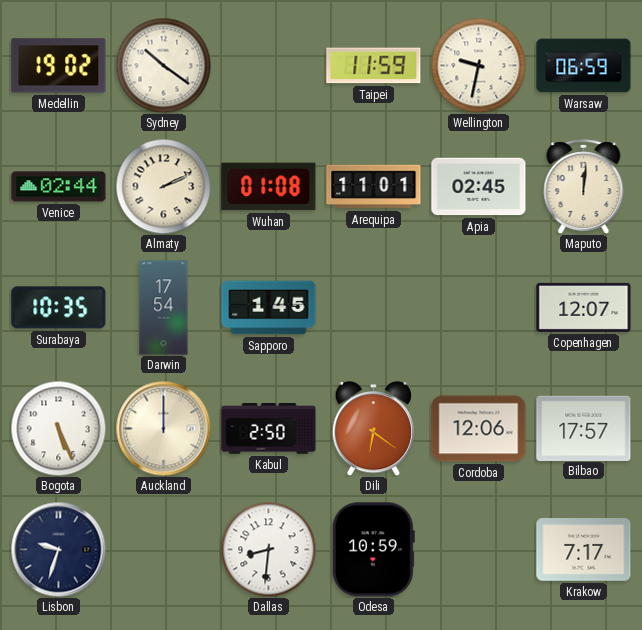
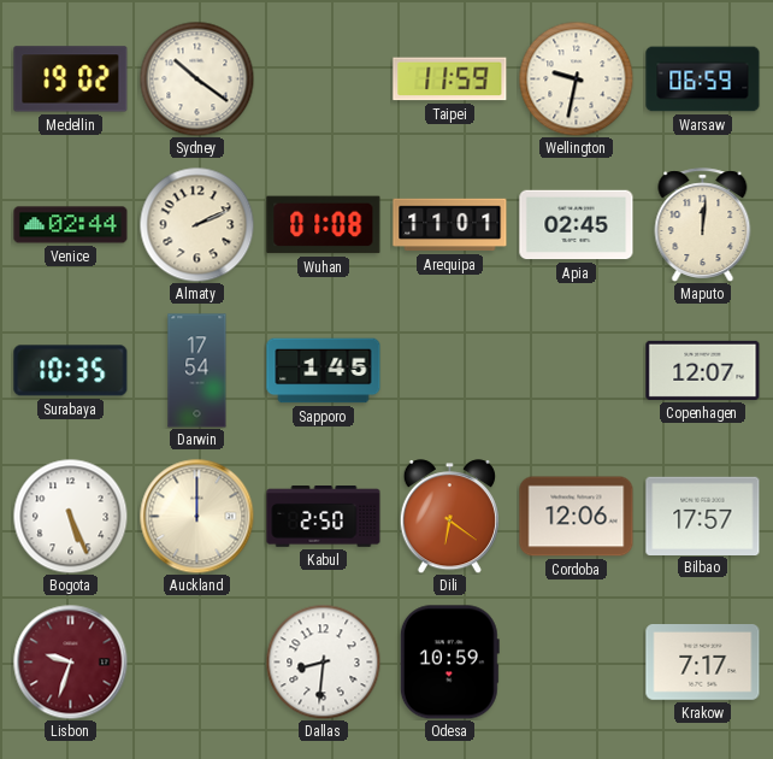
Lisbon dial: navy -> burgundy
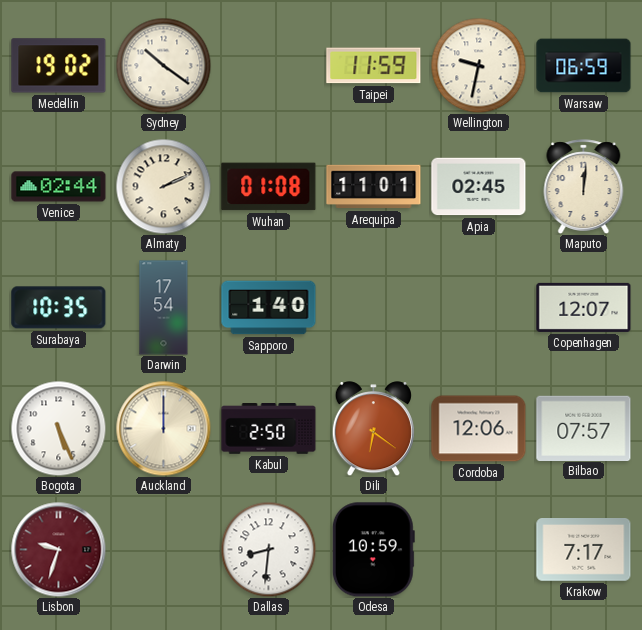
Sapporo: 1:45 -> 1:40
Bilbao: 17:57 -> 07:57
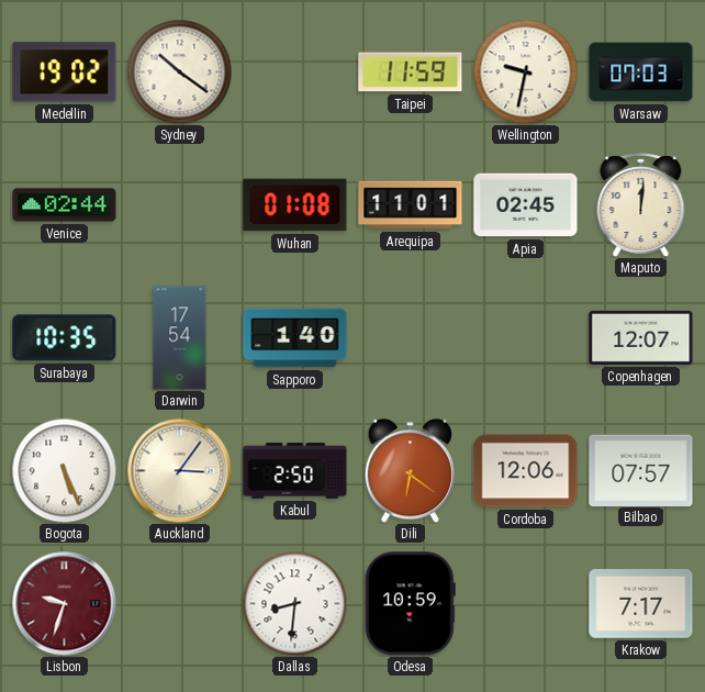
Warsaw: 06:59 -> 07:03
Almaty: 2:11 -> none
Auckland: 12:00 -> 3:06
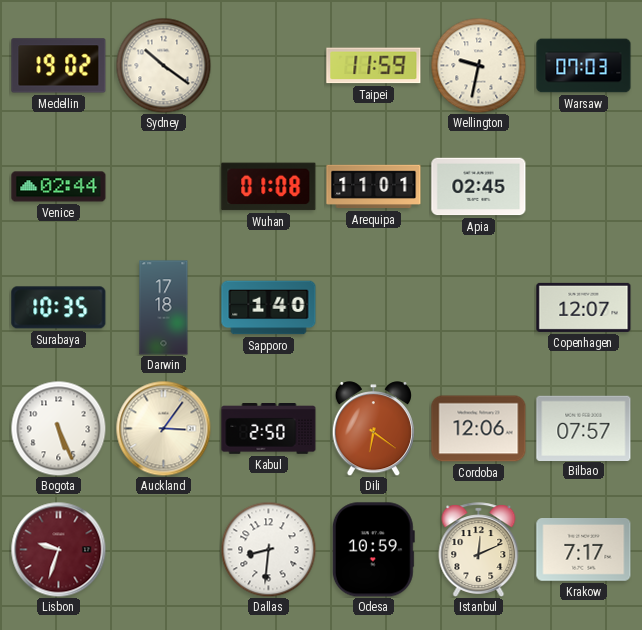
Maputo: 12:01 -> none
Darwin: 17:54 -> 17:18
Istanbul: none -> 12:11
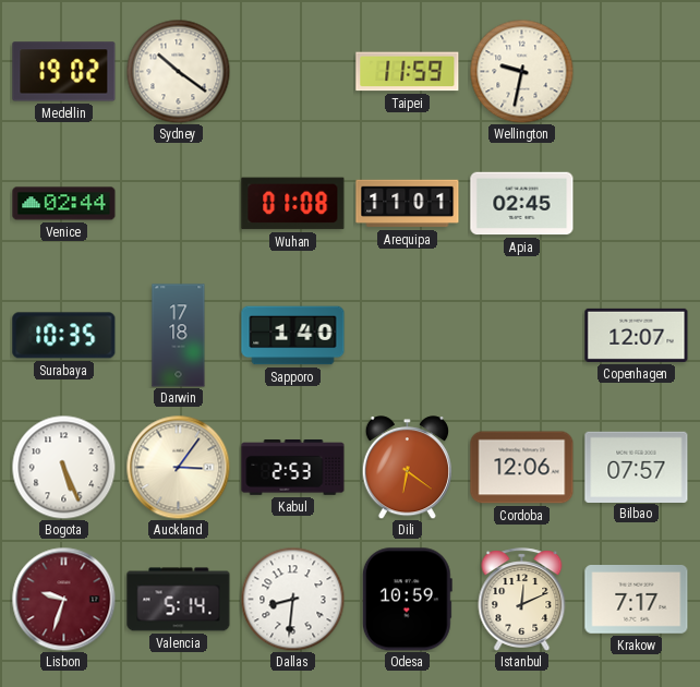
Warsaw: 07:03 -> none
Kabul: 2:50 -> 2:53
Valencia: none -> 5:14
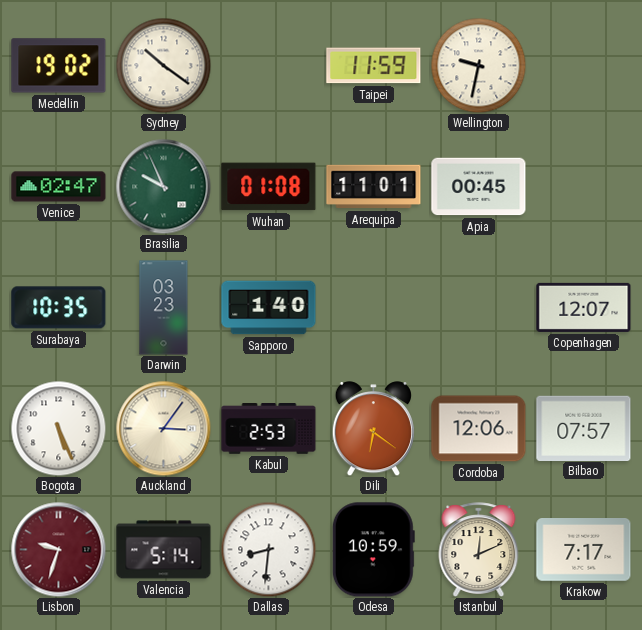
Venice: 02:44 -> 02:47
Brasilia: none -> 9:56
Apia: 02:45 -> 00:45
Darwin: 17:18 -> 03:23
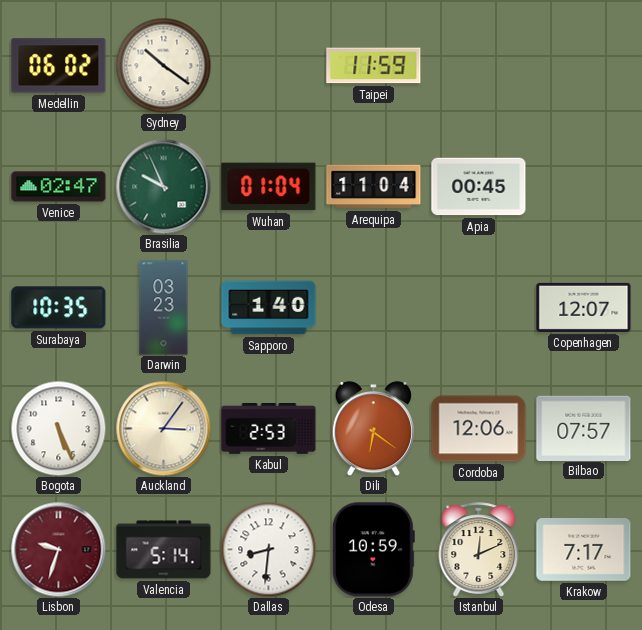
Medellin: 19:02 -> 06:02
Wellington: 9:32 -> none
Wuhan: 01:08 -> 01:04
Arequipa: 11:01 -> 11:04
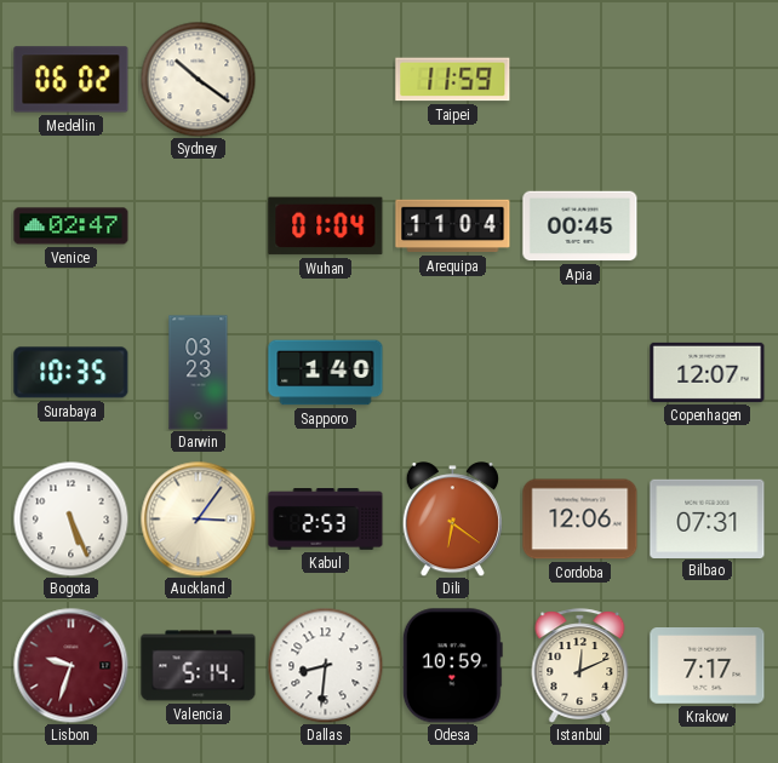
Brasilia: 9:56 -> none
Bilbao: 07:57 -> 07:31
